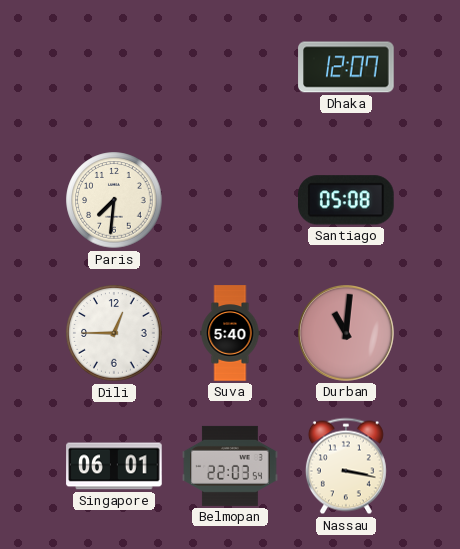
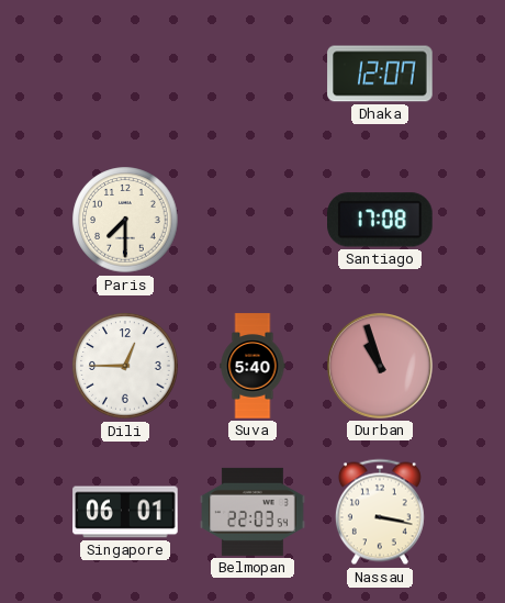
Paris: 7:31 -> 7:30
Santiago: 05:08 -> 17:08
Durban: 11:01 -> 10:57
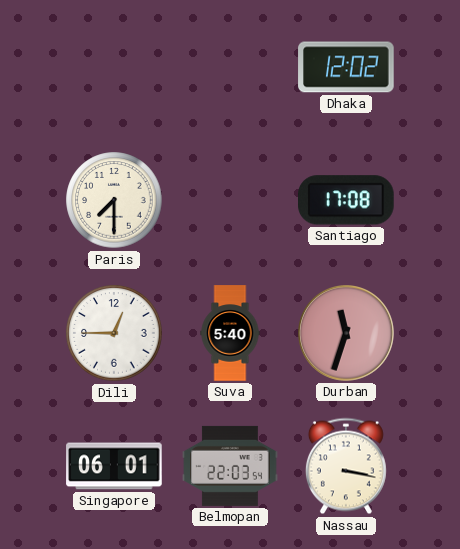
Dhaka: 12:07 -> 12:02
Durban: 10:57 -> 11:33
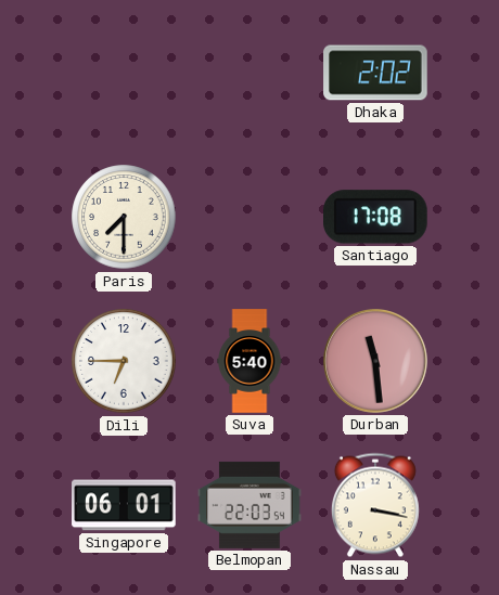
Dhaka: 12:02 -> 2:02
Dili: 12:45 -> 6:45
Durban: 11:33 -> 11:29
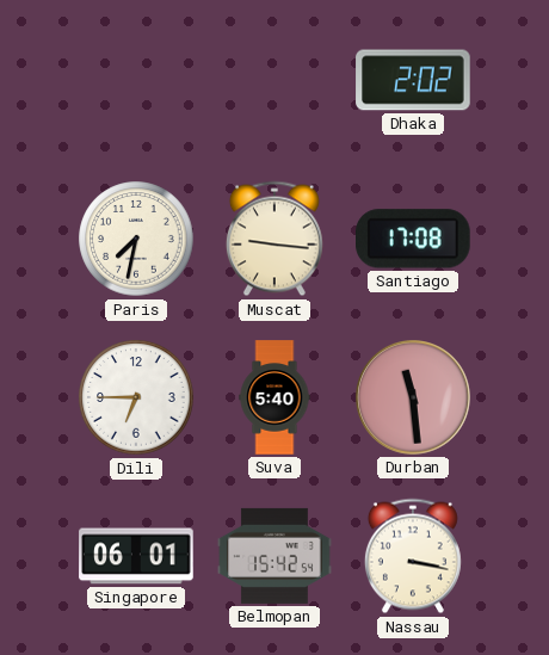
Paris: 7:30 -> 7:32
Muscat: none -> 9:16
Belmopan: 22:03 -> 15:42
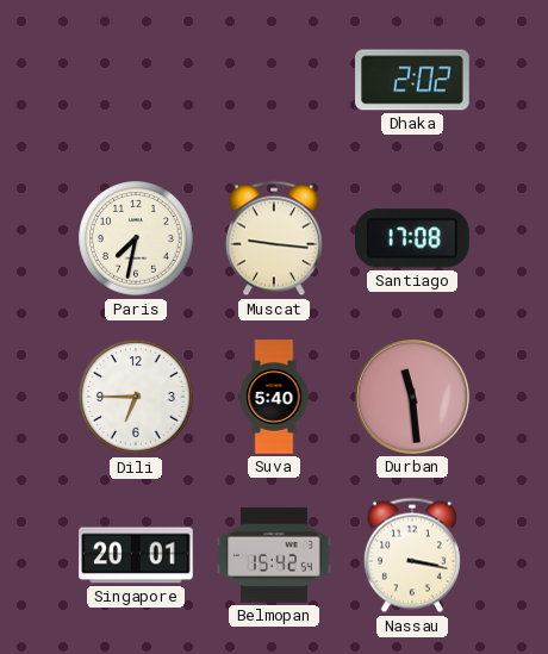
Singapore: 06:01 -> 20:01
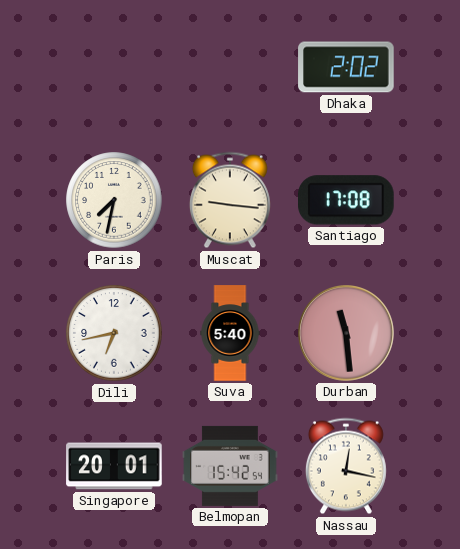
Dili: 6:45 -> 6:43
Nassau: 3:17 -> 12:17
